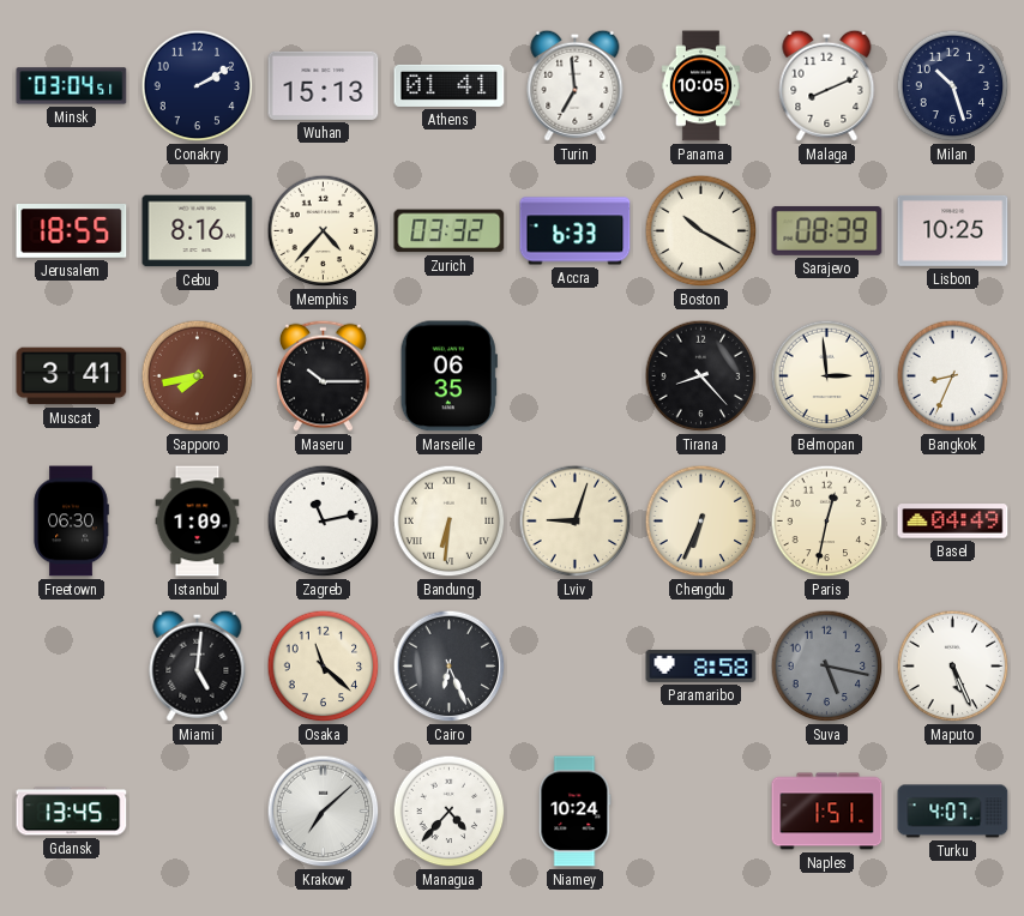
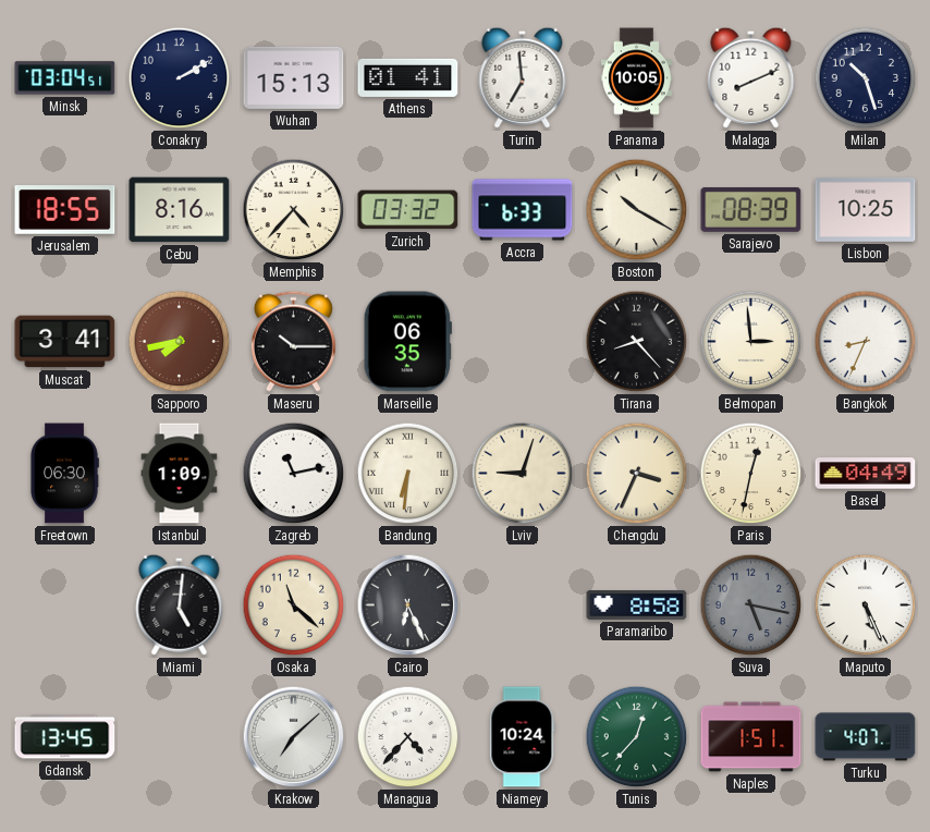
Chengdu: 6:34 -> 3:34
Tunis: none -> 12:37
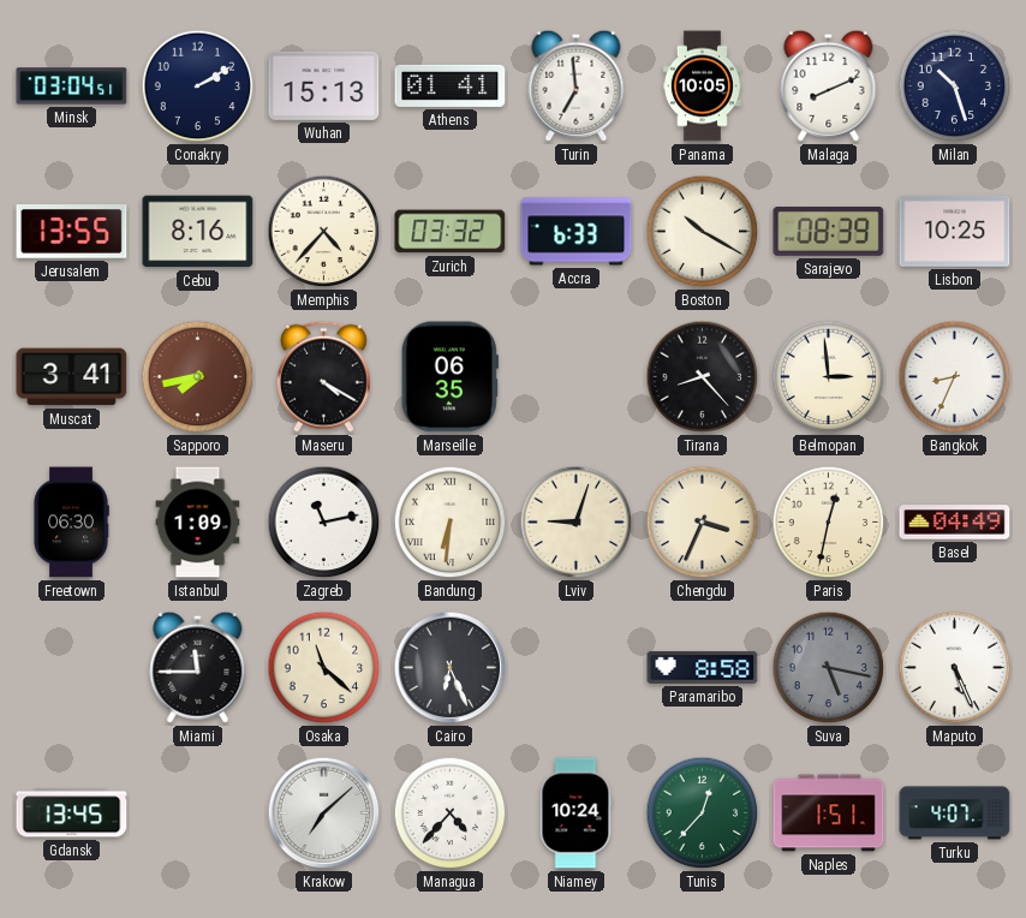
Jerusalem: 18:55 -> 13:55
Maseru: 10:15 -> 4:20
Miami: 5:01 -> 11:45
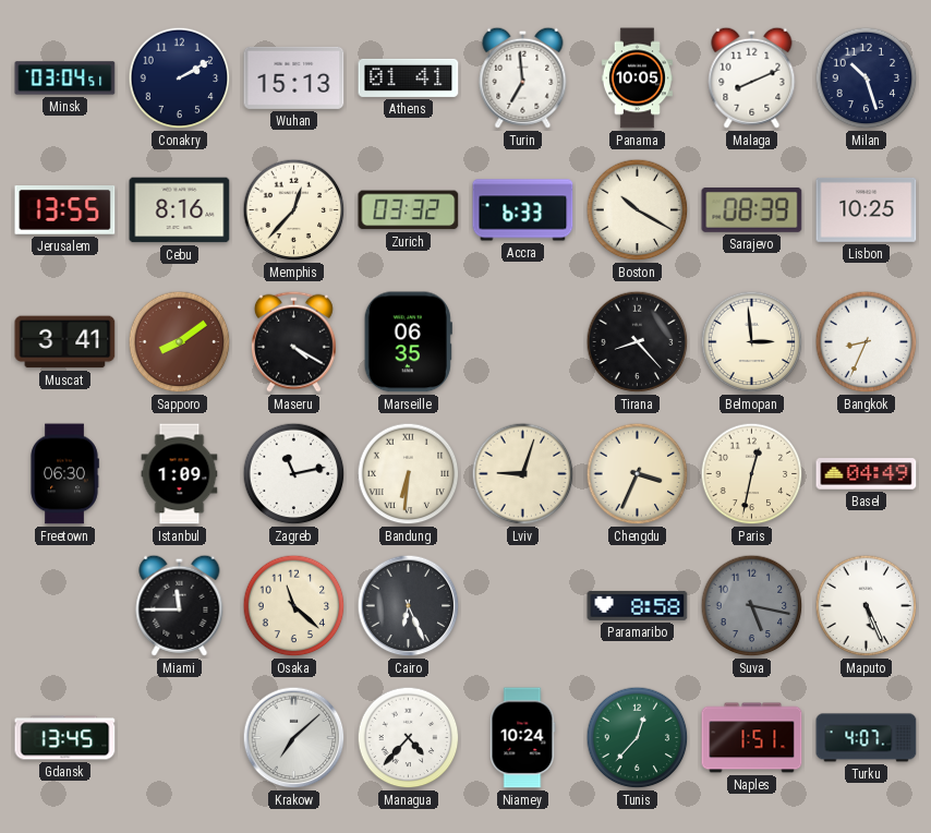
Memphis: 4:37 -> 12:37
Sapporo: 7:43 -> 8:09
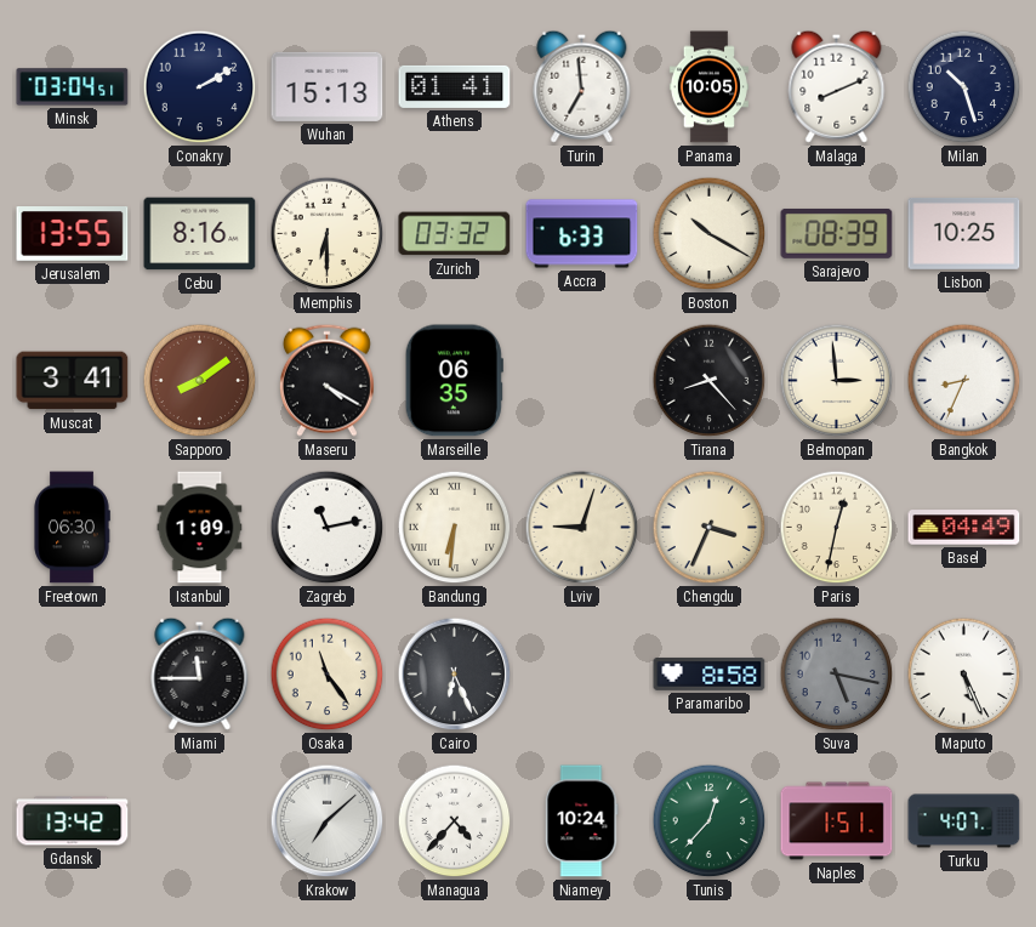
Memphis: 12:37 -> 6:30
Osaka: 11:22 -> 11:24
Gdansk: 13:45 -> 13:42
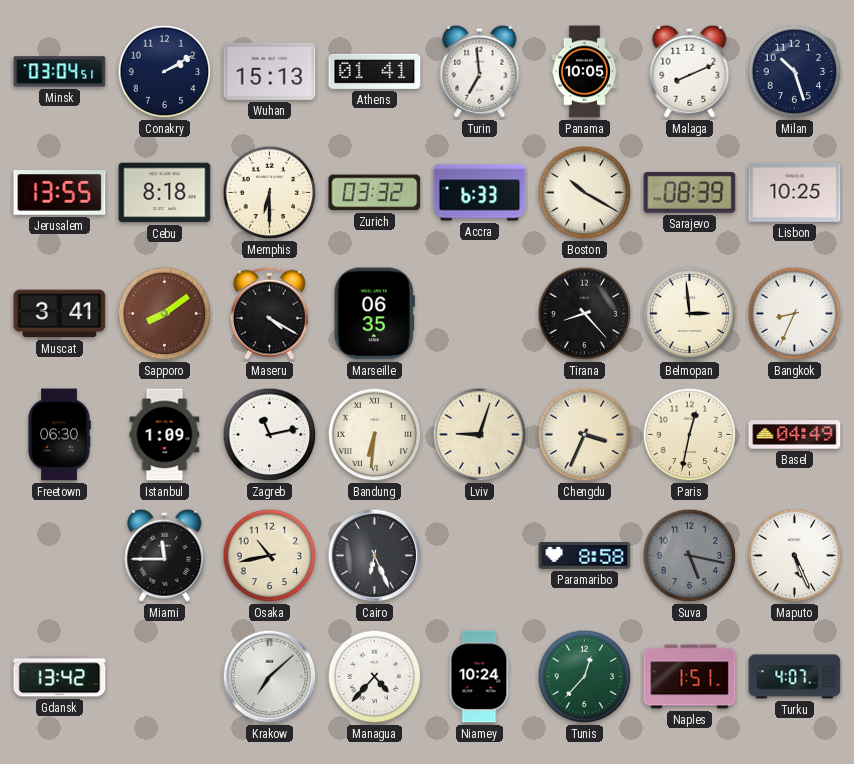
Cebu: 8:16 -> 8:18
Osaka: 11:24 -> 10:43
